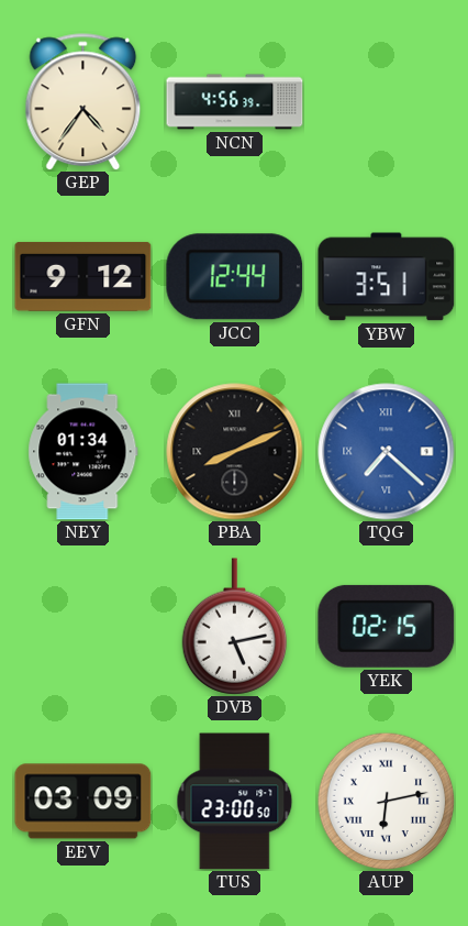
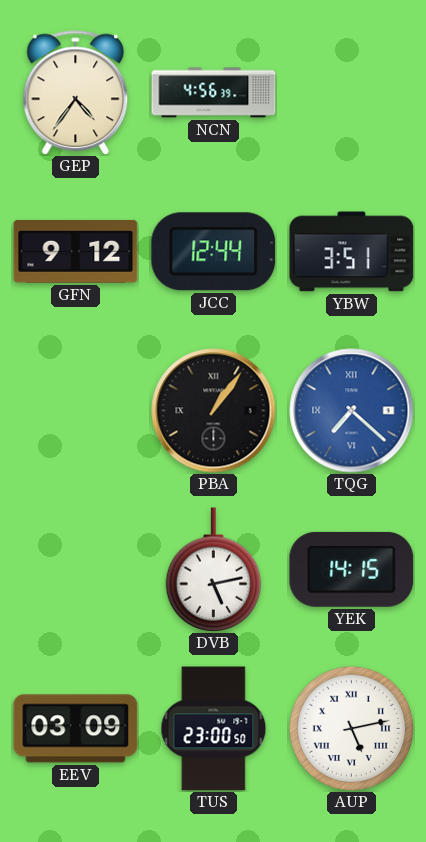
NEY: 01:34 -> none
PBA: 8:11 -> 1:06
YEK: 02:15 -> 14:15
AUP: 6:13 -> 5:13
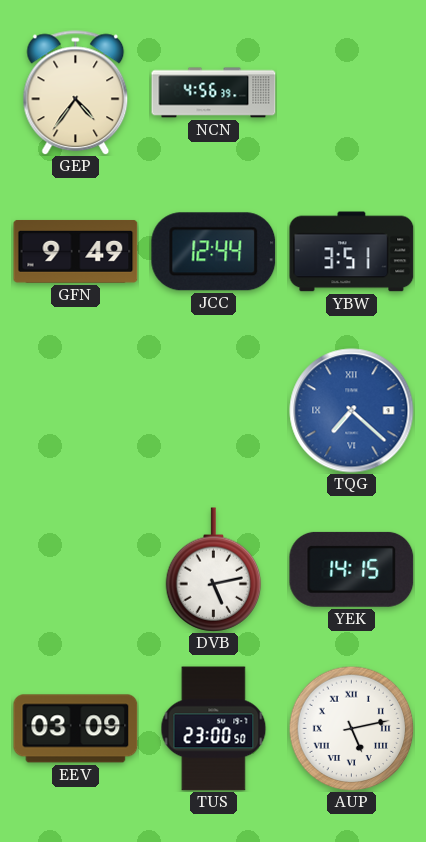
GFN: 9:12 -> 9:49
PBA: 1:06 -> none
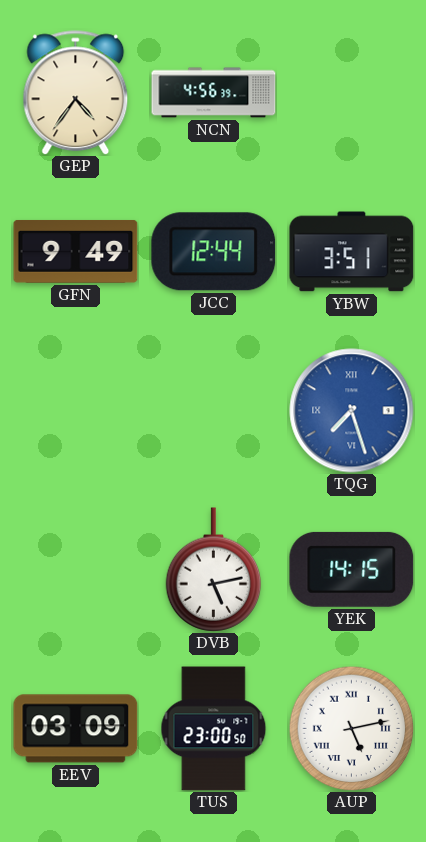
TQG: 7:22 -> 7:27
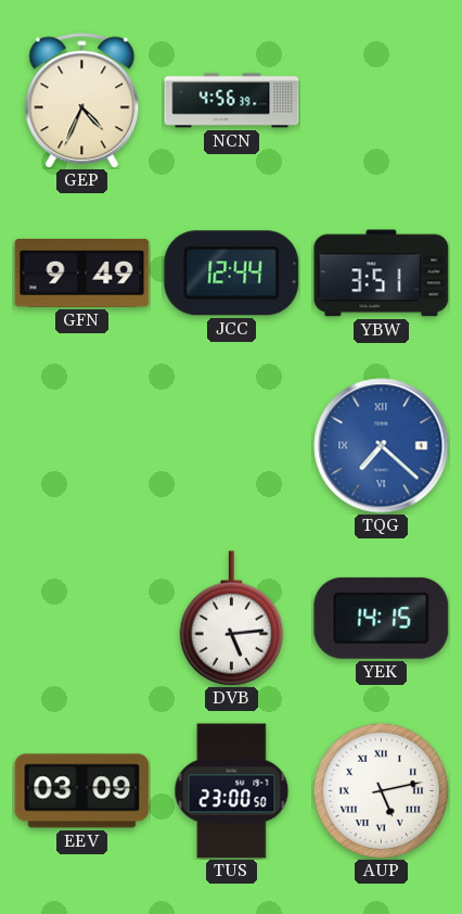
GEP: 4:36 -> 4:34
TQG: 7:27 -> 7:22
DVB: 5:13 -> 5:14
